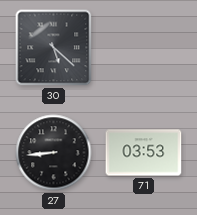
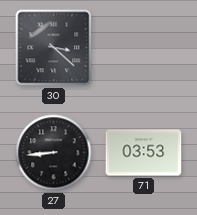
30: 5:22 -> 3:22
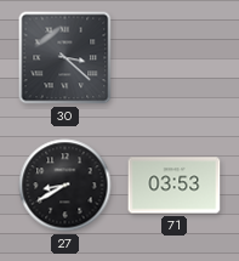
27: 8:44 -> 8:40
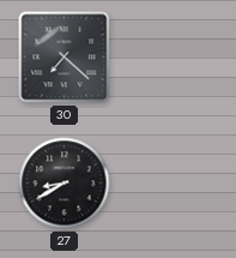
30: 3:22 -> 7:22
71: 03:53 -> none
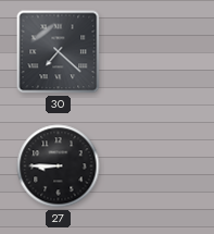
27: 8:40 -> 8:45
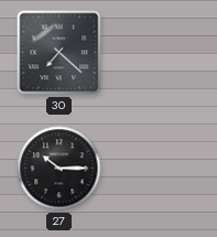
27: 8:45 -> 10:15
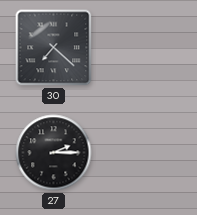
27: 10:15 -> 2:15
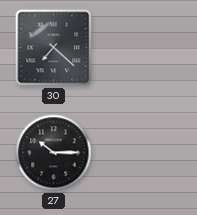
27: 2:15 -> 10:15
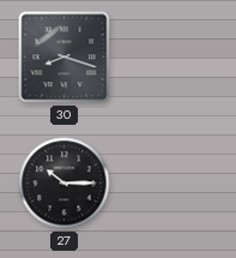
30: 7:22 -> 8:18
